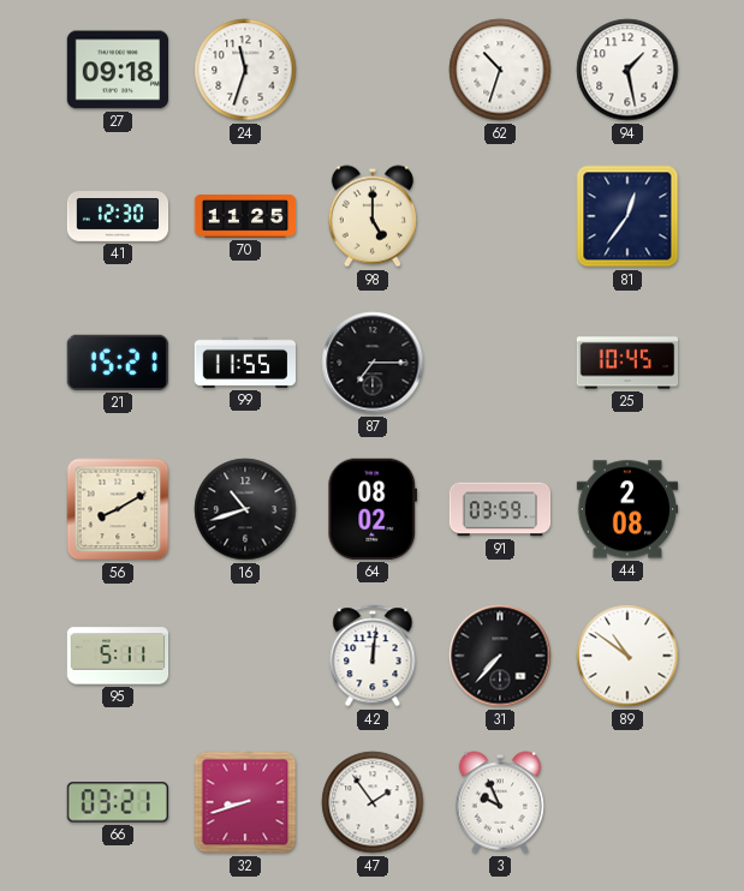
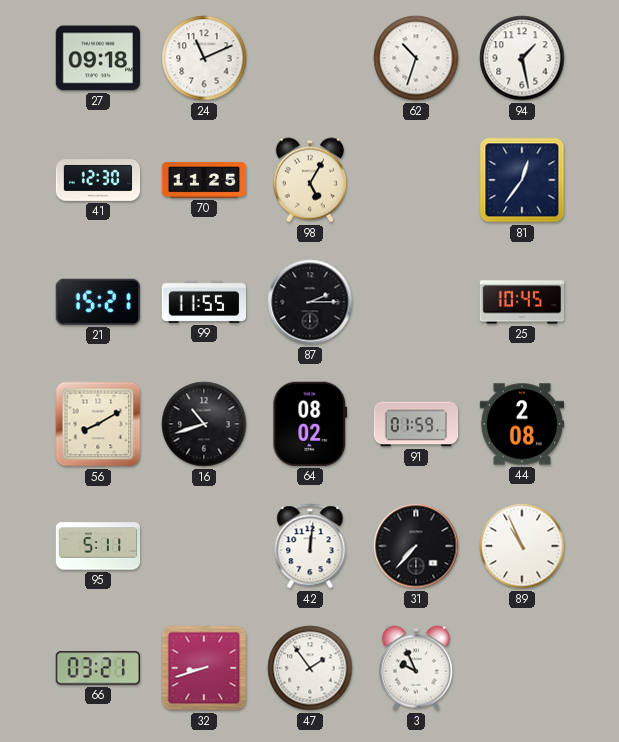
24: 11:33 -> 11:11
98: 5:00 -> 5:05
87: 7:15 -> 2:15
91: 03:59 -> 01:59
89: 10:51 -> 10:56
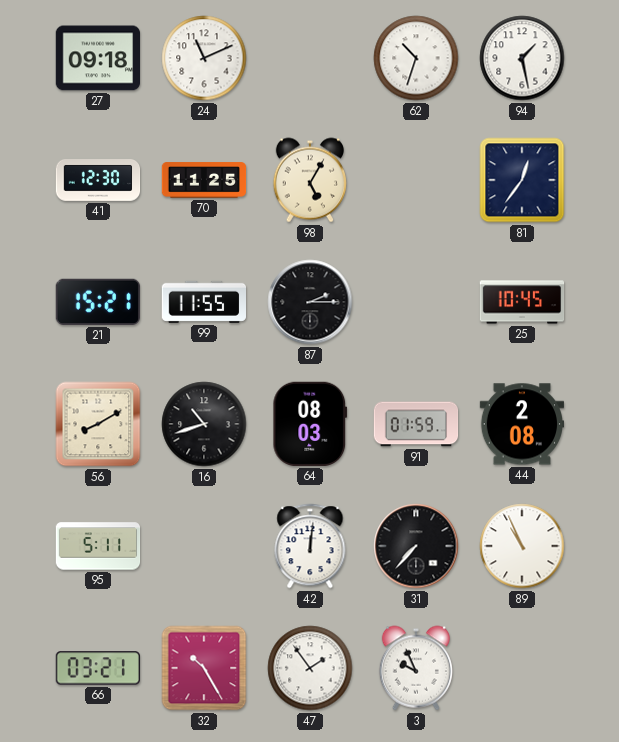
64: 08:02 -> 08:03
32: 8:42 -> 10:25
